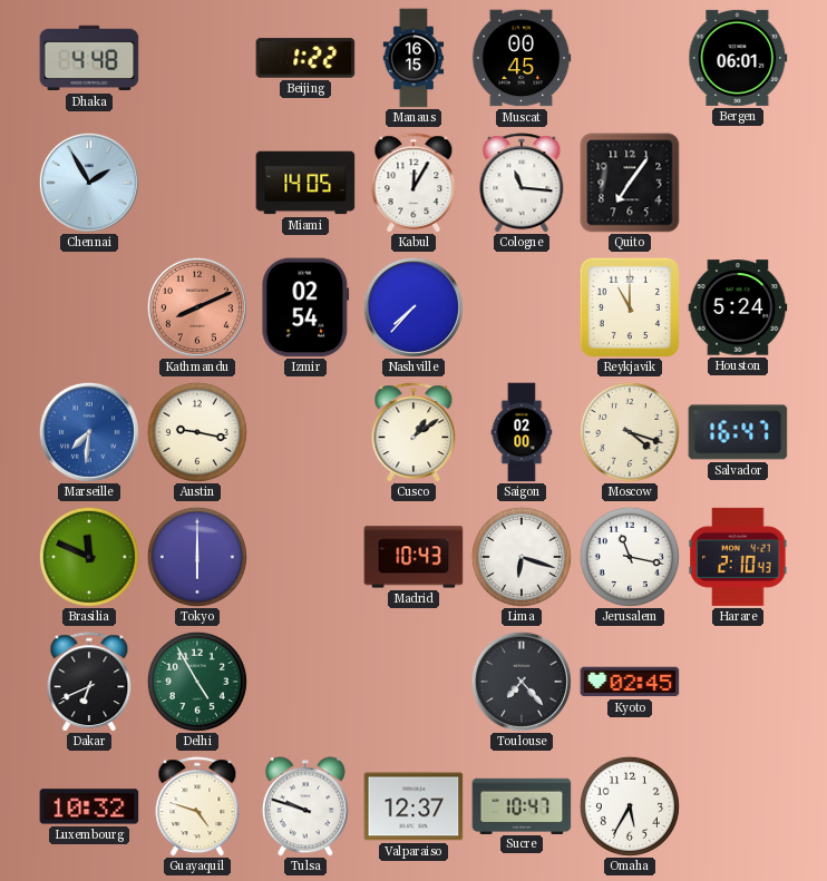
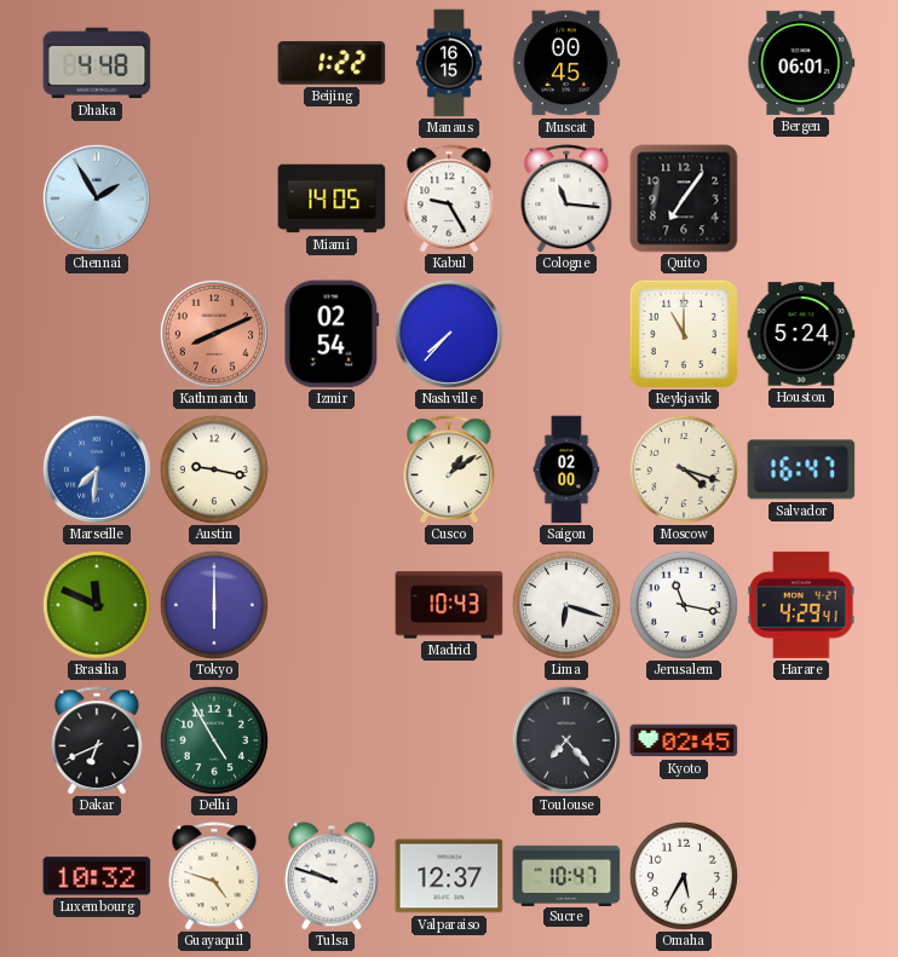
Kabul: 12:05 -> 9:25
Harare: 2:10 -> 4:29
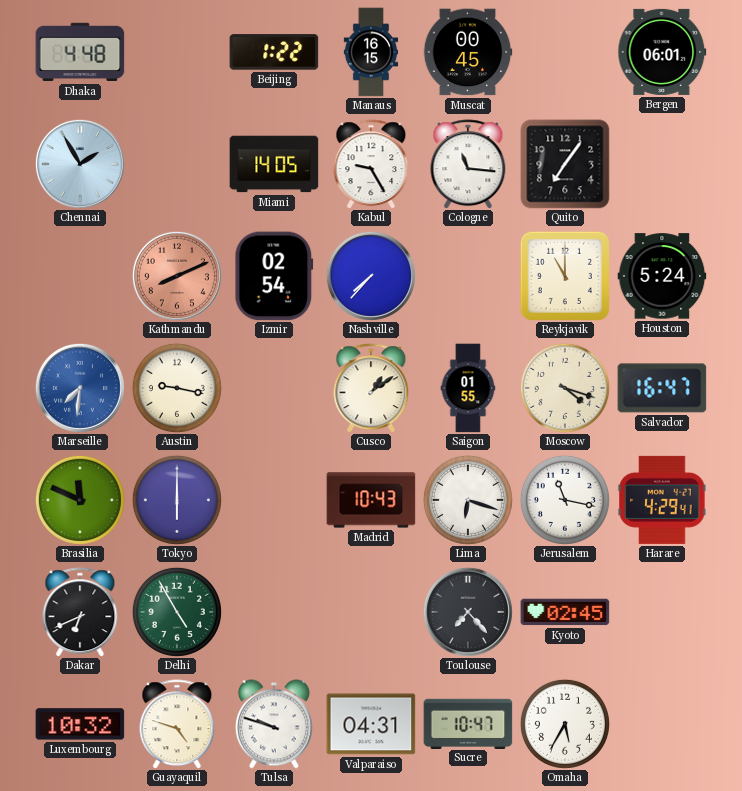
Saigon: 02:00 -> 01:55
Valparaiso: 12:37 -> 04:31
